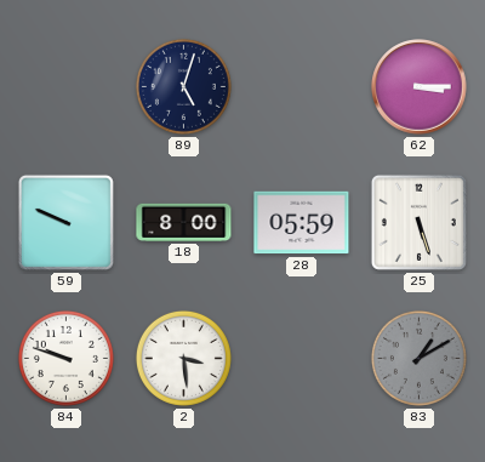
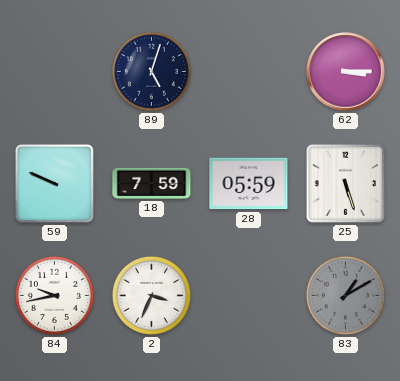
18: 8:00 -> 7:59
84: 9:48 -> 9:43
2: 3:29 -> 3:34
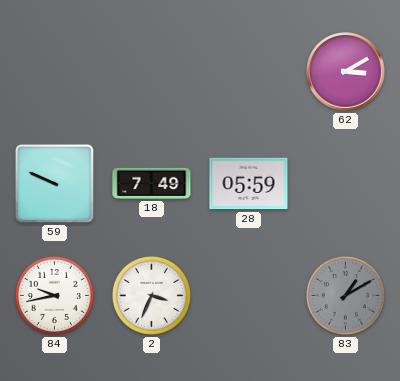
89: 5:03 -> none
62: 3:15 -> 3:10
18: 7:59 -> 7:49
25: 5:27 -> none
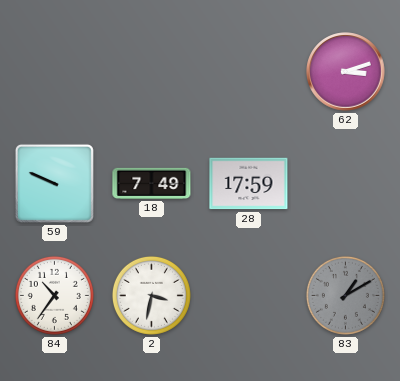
62: 3:10 -> 3:12
28: 05:59 -> 17:59
84: 9:43 -> 10:36
2: 3:34 -> 3:32
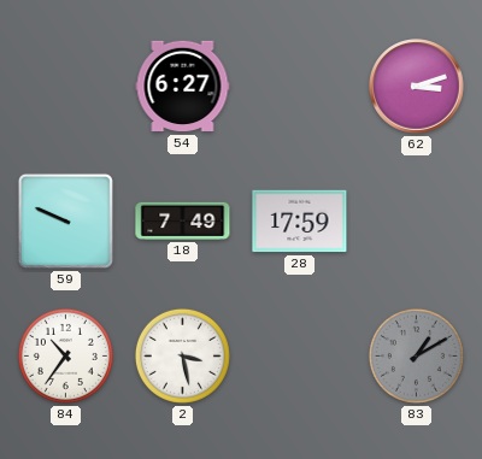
54: none -> 6:27
2: 3:32 -> 3:28
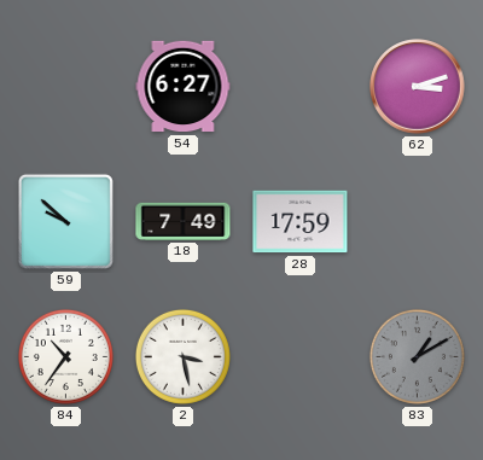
59: 9:49 -> 9:52
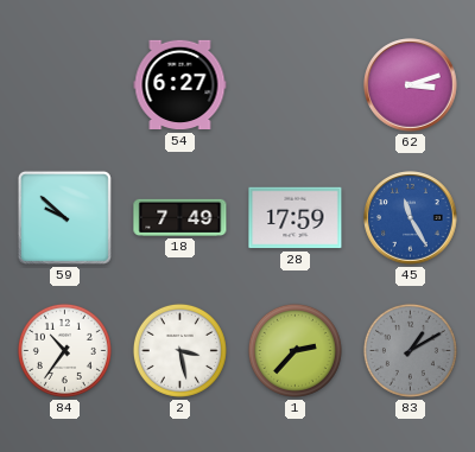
45: none -> 11:25
1: none -> 2:37
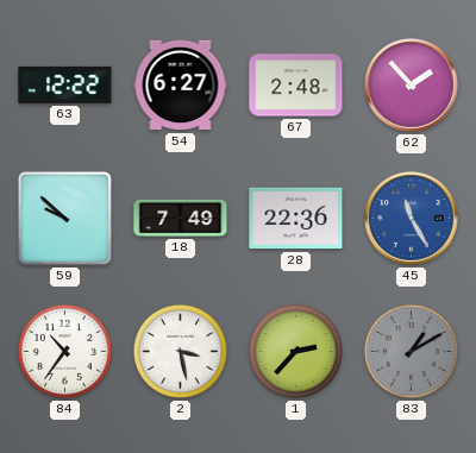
63: none -> 12:22
67: none -> 2:48
62: 3:12 -> 1:53
28: 17:59 -> 22:36
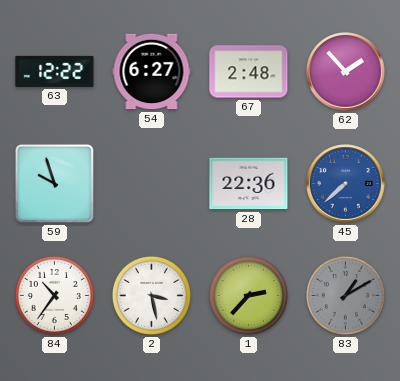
59: 9:52 -> 9:57
18: 7:49 -> none
45: 11:25 -> 7:38
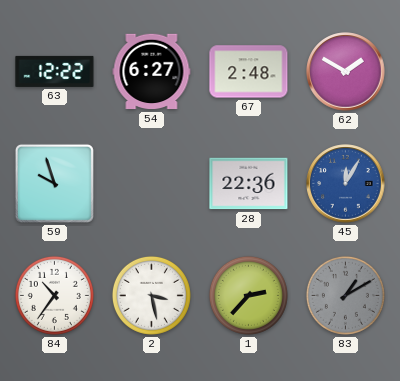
62: 1:53 -> 1:50
45: 7:38 -> 12:05
